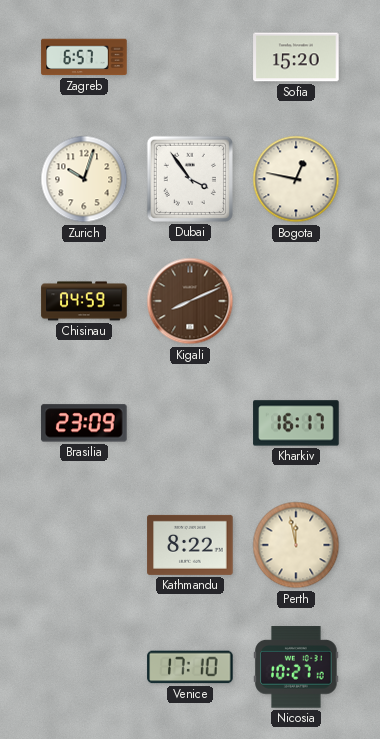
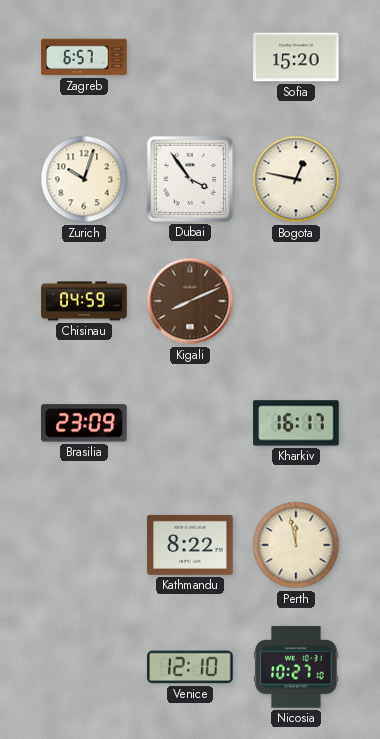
Venice: 17:10 -> 12:10
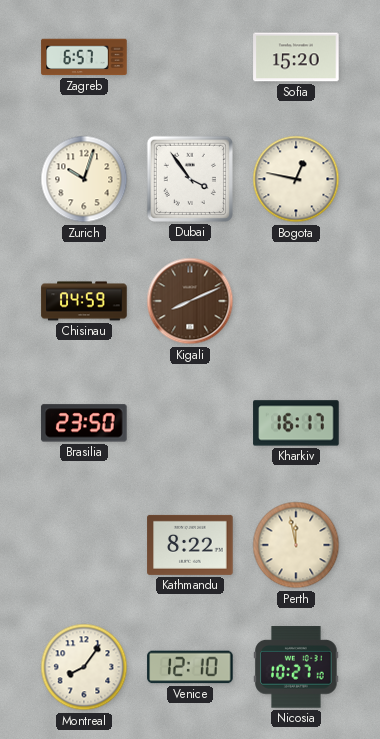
Brasilia: 23:09 -> 23:50
Montreal: none -> 8:06
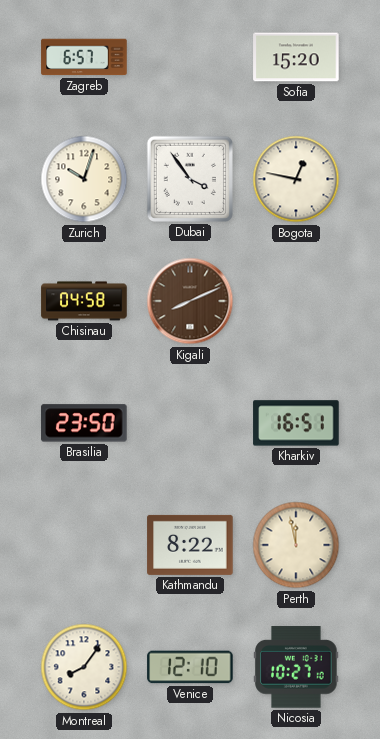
Chisinau: 04:59 -> 04:58
Kharkiv: 16:17 -> 16:51
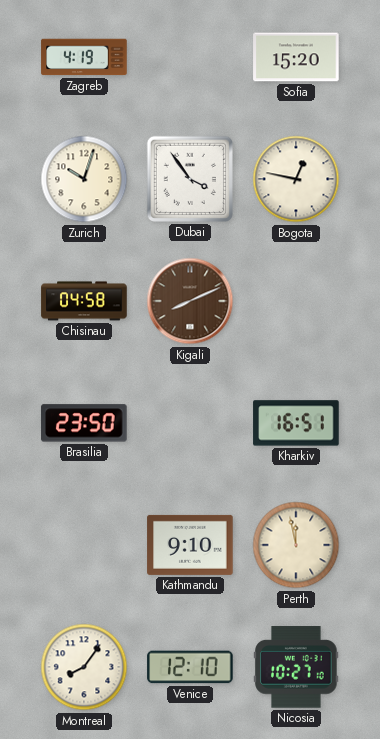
Zagreb: 6:57 -> 4:19
Kathmandu: 8:22 -> 9:10
